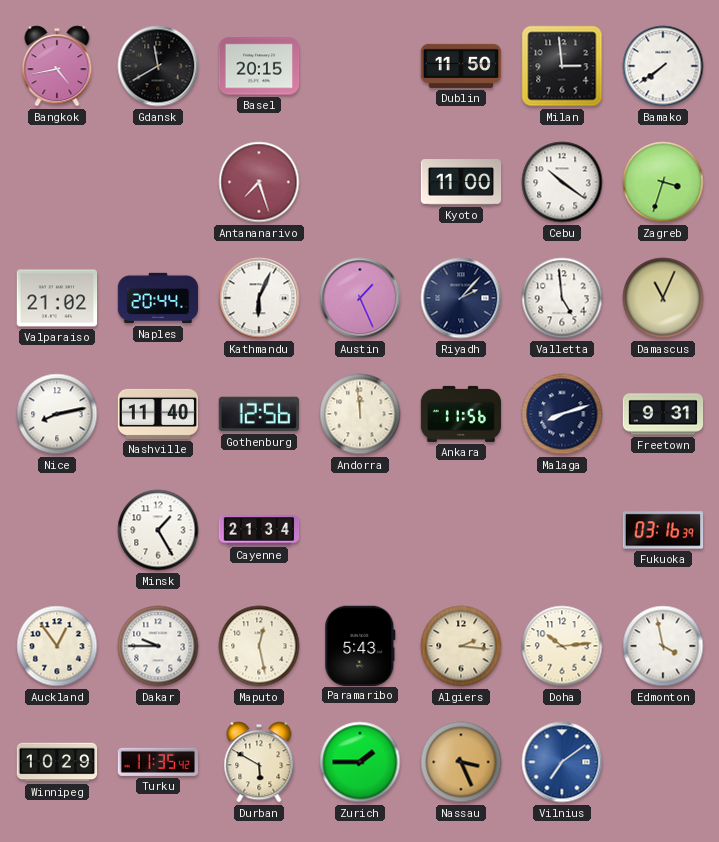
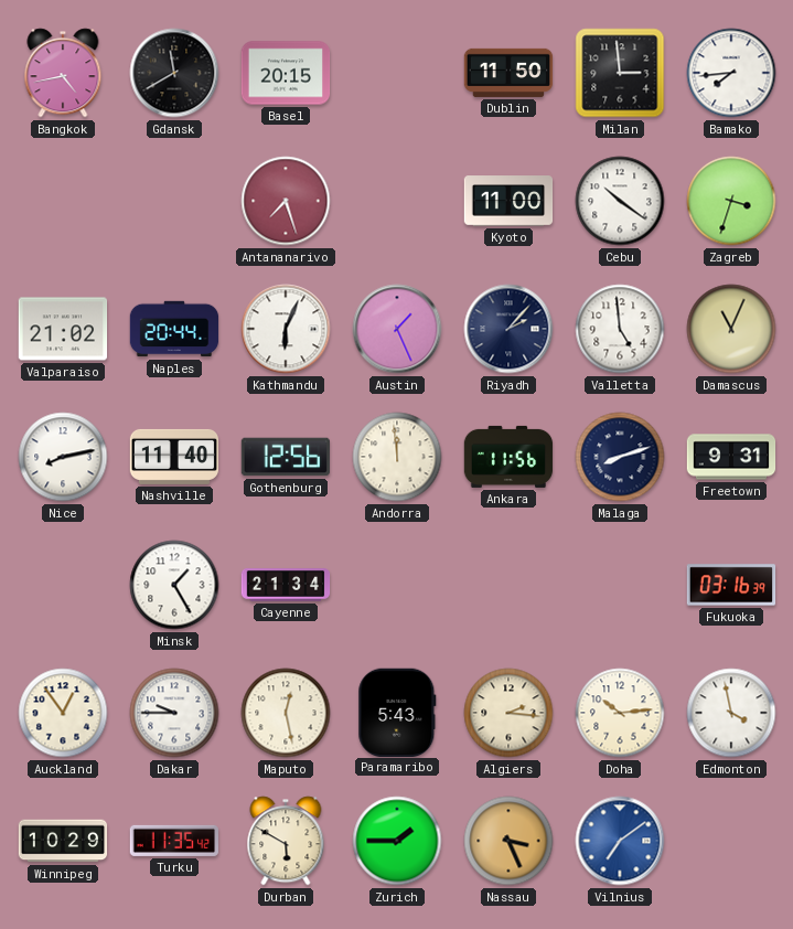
Bamako: 7:39 -> 7:44
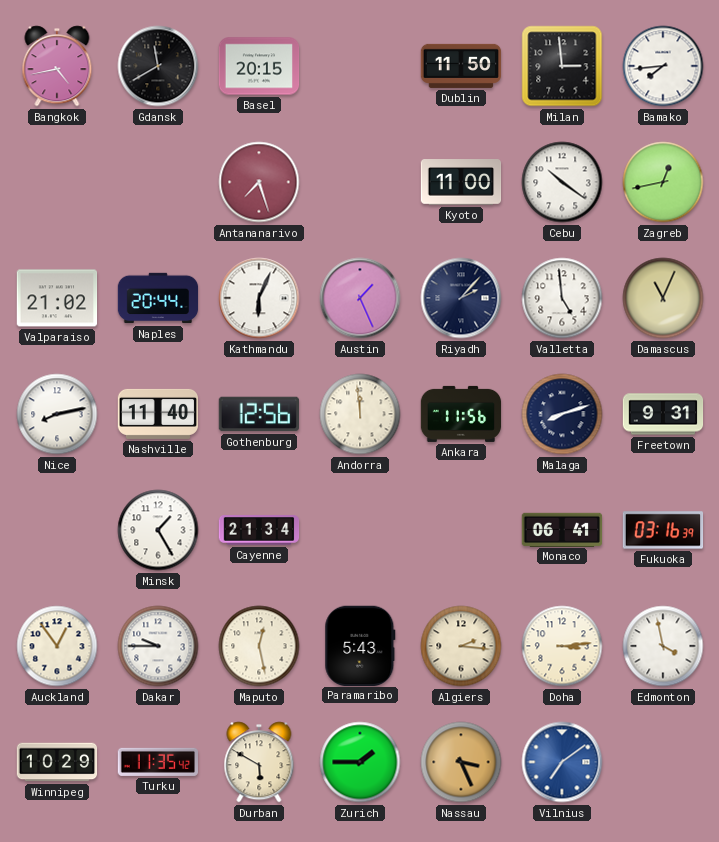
Zagreb: 3:33 -> 12:43
Monaco: none -> 06:41
Doha: 10:14 -> 3:14
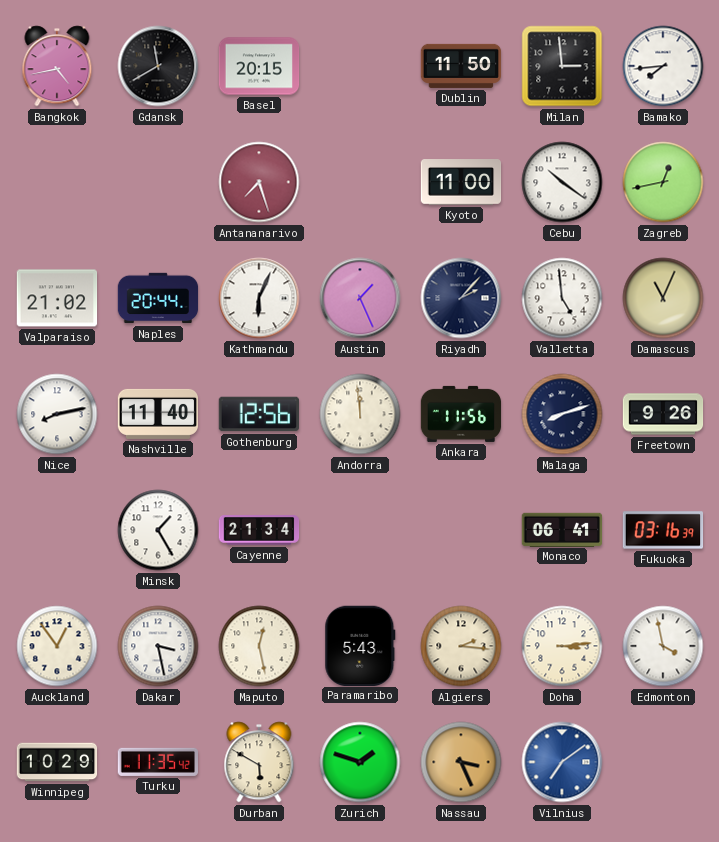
Freetown: 9:31 -> 9:26
Dakar: 9:45 -> 3:28
Zurich: 1:45 -> 1:48
